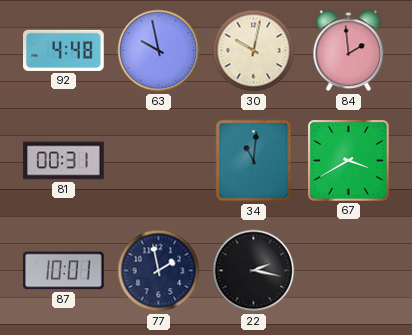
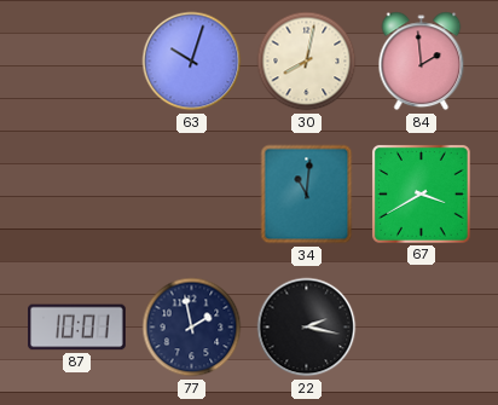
92: 4:48 -> none
63: 9:58 -> 10:03
30: 10:02 -> 8:02
81: 00:31 -> none
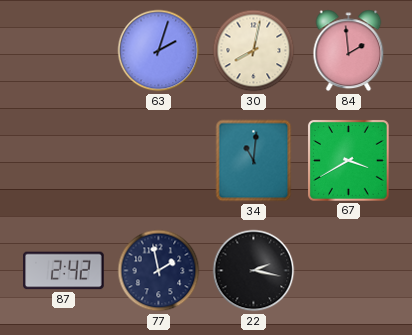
63: 10:03 -> 2:03
87: 10:01 -> 2:42
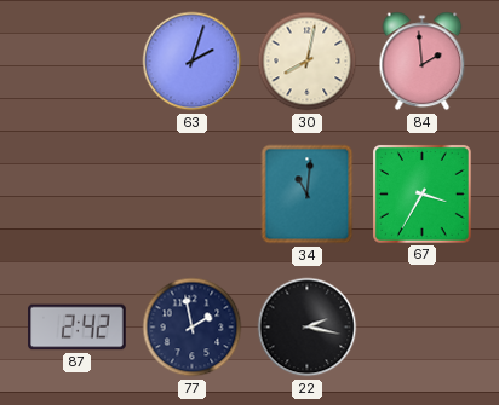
67: 3:40 -> 3:35
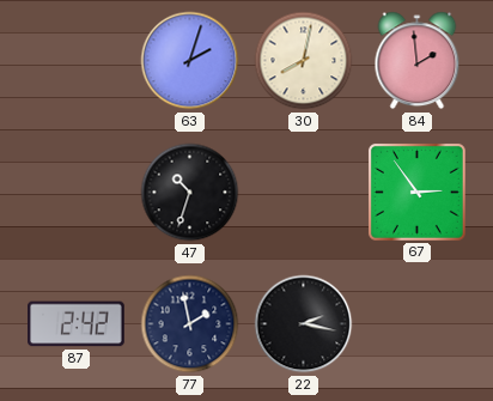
47: none -> 10:33
34: 11:01 -> none
67: 3:35 -> 2:54
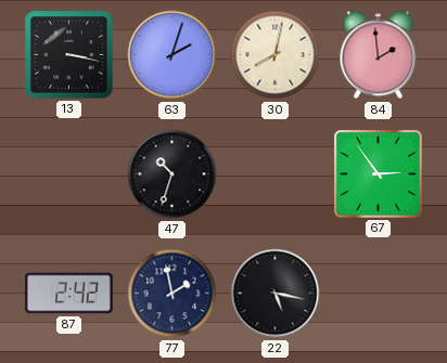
13: none -> 3:17
22: 2:17 -> 5:17
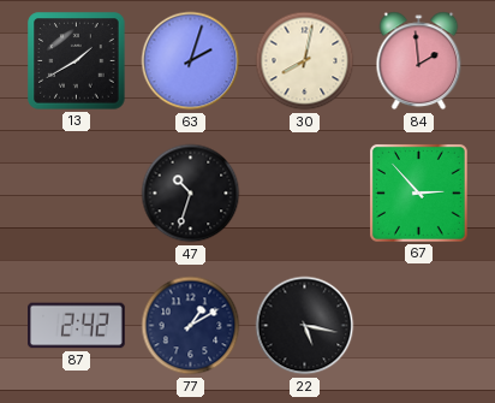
13: 3:17 -> 1:40
67: 2:54 -> 2:53
77: 1:58 -> 1:10
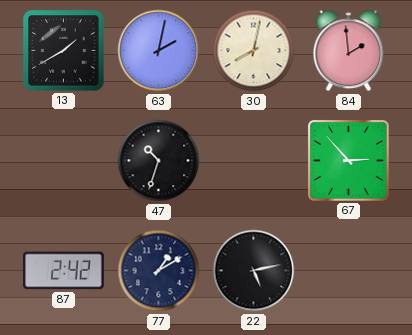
63: 2:03 -> 2:02
22: 5:17 -> 5:13
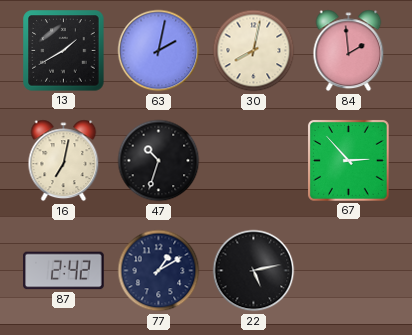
16: none -> 7:02
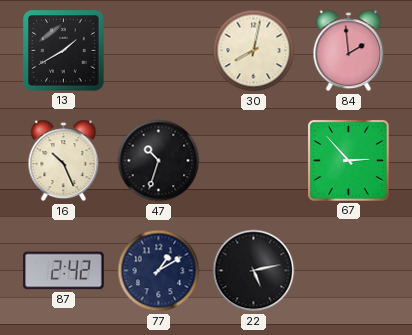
63: 2:02 -> none
16: 7:02 -> 10:26
